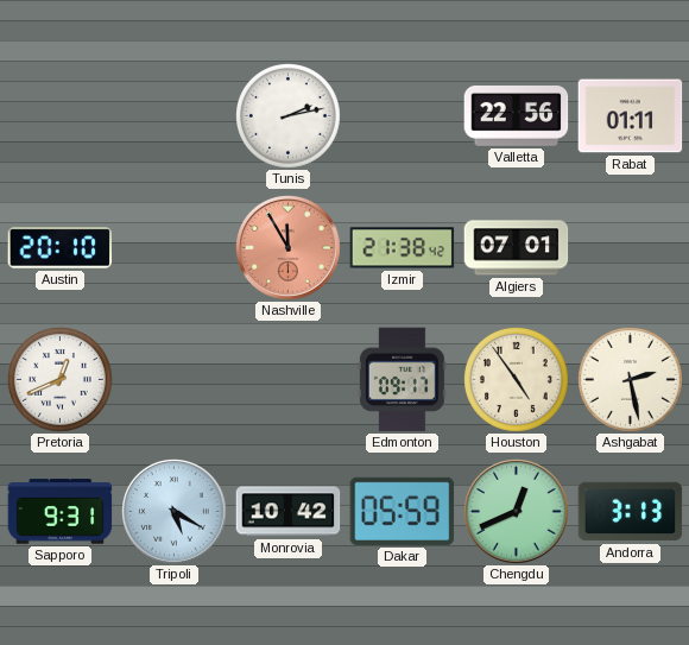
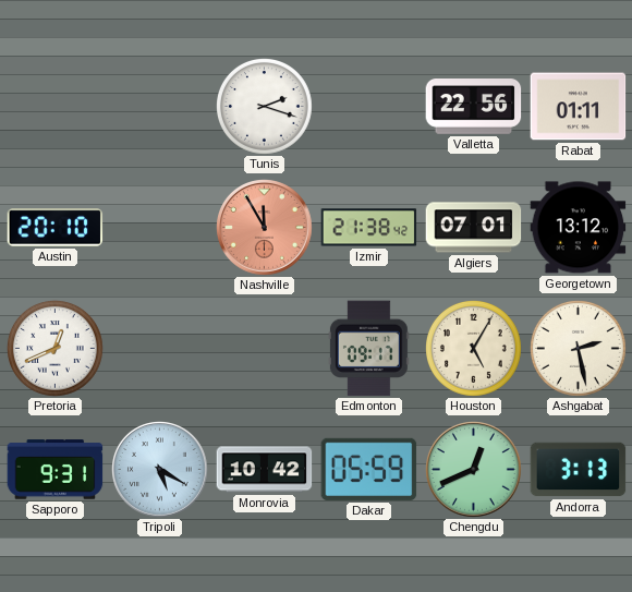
Tunis: 2:13 -> 2:18
Georgetown: none -> 13:12
Houston: 4:54 -> 5:05
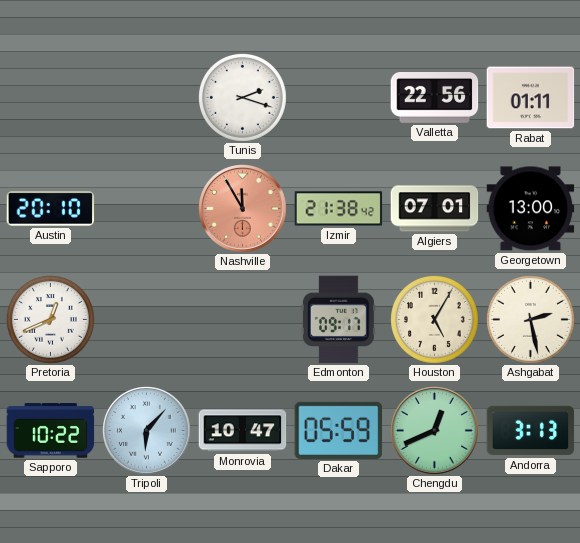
Georgetown: 13:12 -> 13:00
Sapporo: 9:31 -> 10:22
Tripoli: 5:20 -> 6:07
Monrovia: 10:42 -> 10:47
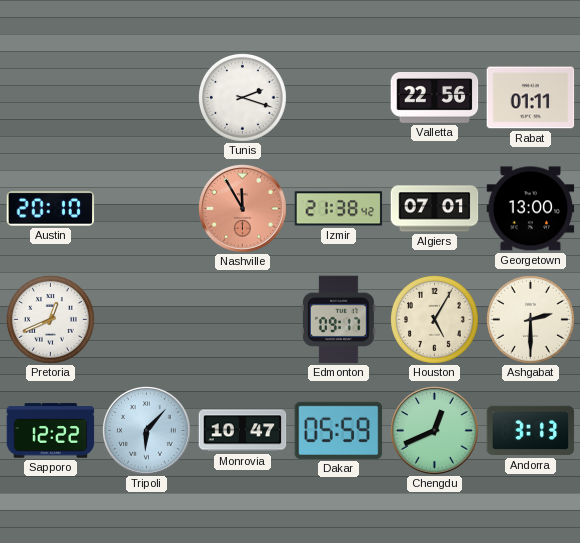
Ashgabat: 2:28 -> 2:30
Sapporo: 10:22 -> 12:22
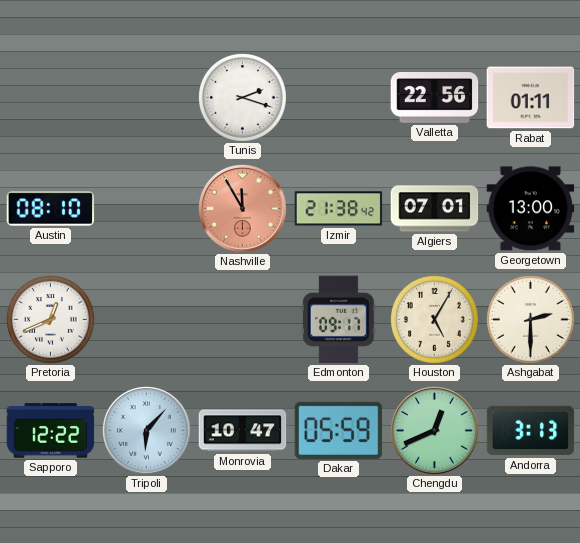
Austin: 20:10 -> 08:10
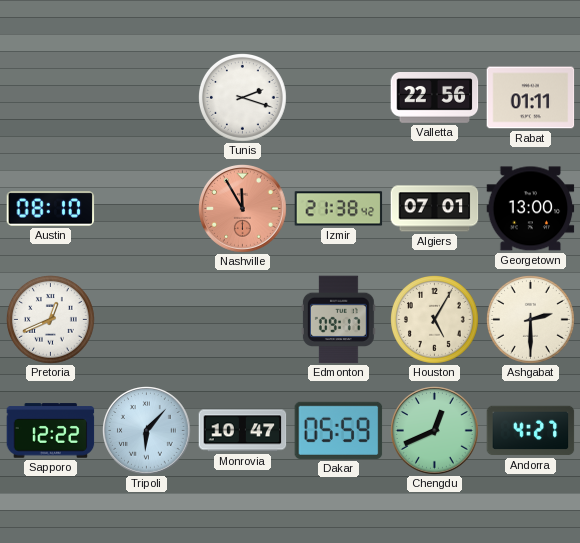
Andorra: 3:13 -> 4:27
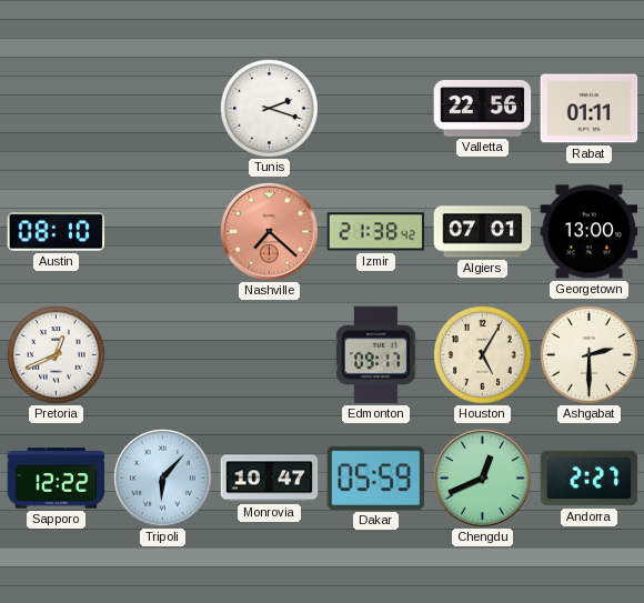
Nashville: 11:55 -> 7:22
Andorra: 4:27 -> 2:27
